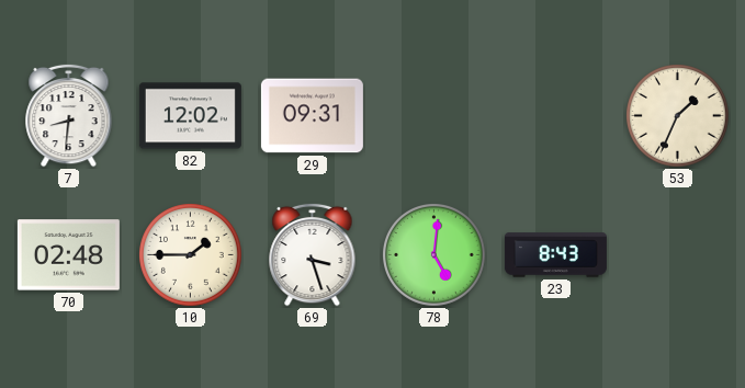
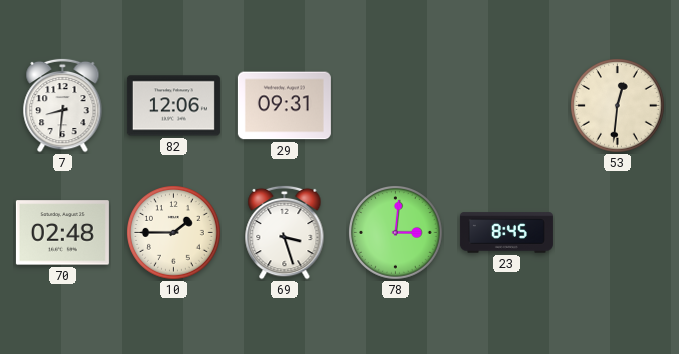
82: 12:02 -> 12:06
53: 1:34 -> 12:31
78: 5:01 -> 3:01
23: 8:43 -> 8:45
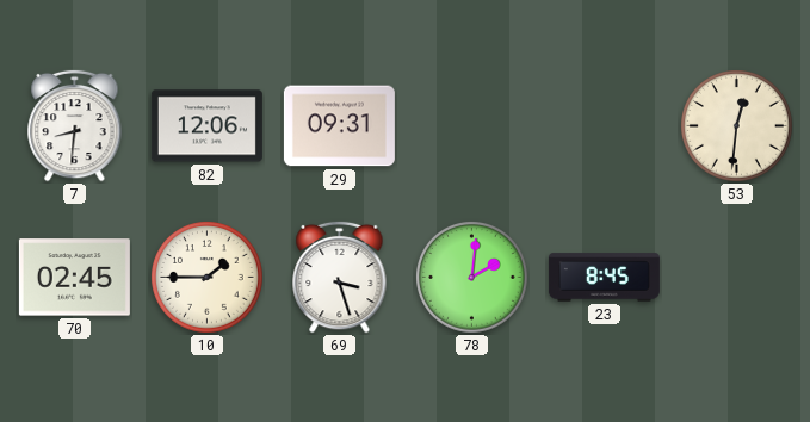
70: 02:48 -> 02:45
78: 3:01 -> 2:01
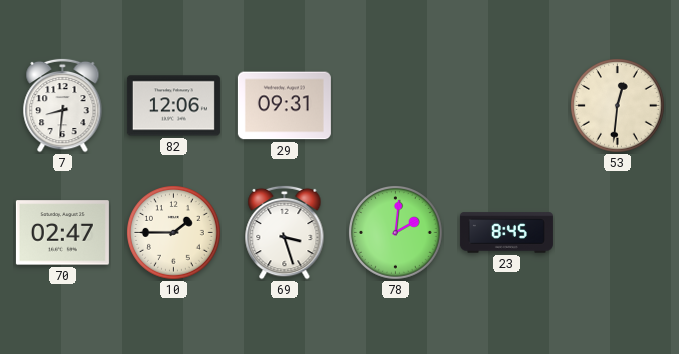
70: 02:45 -> 02:47
